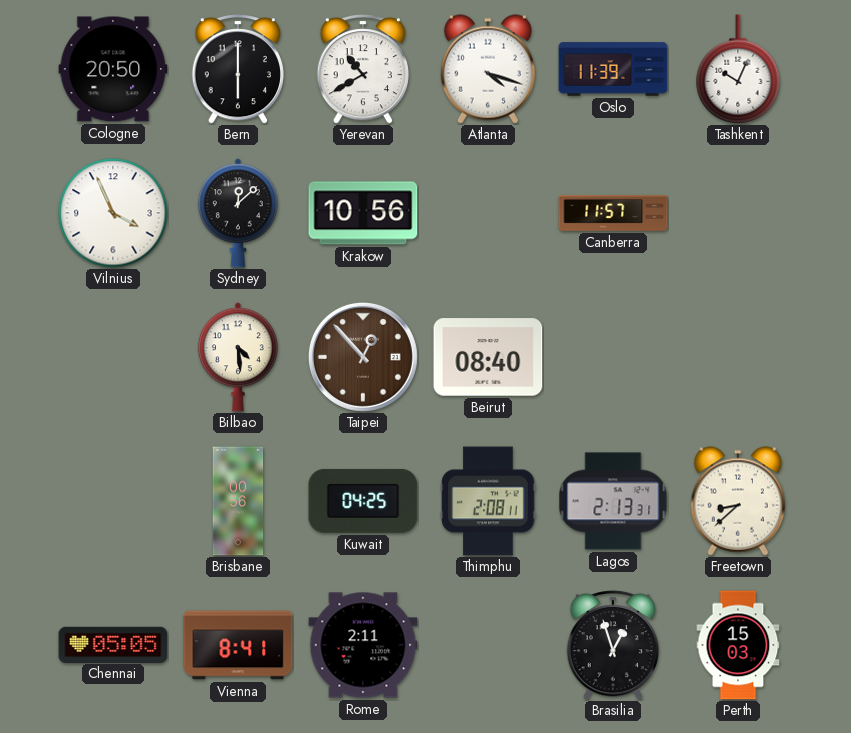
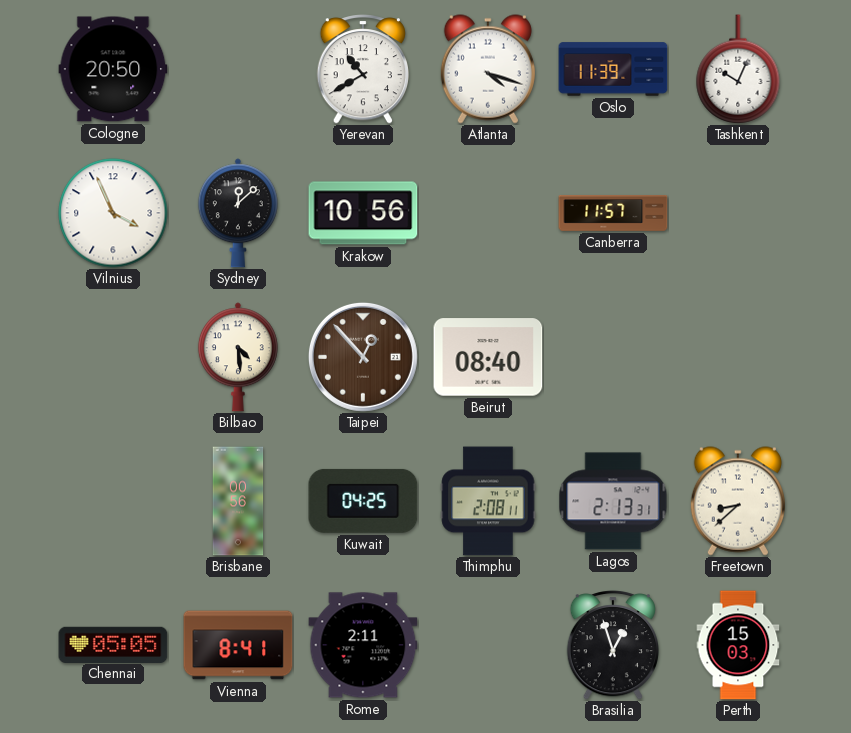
Bern: 6:00 -> none
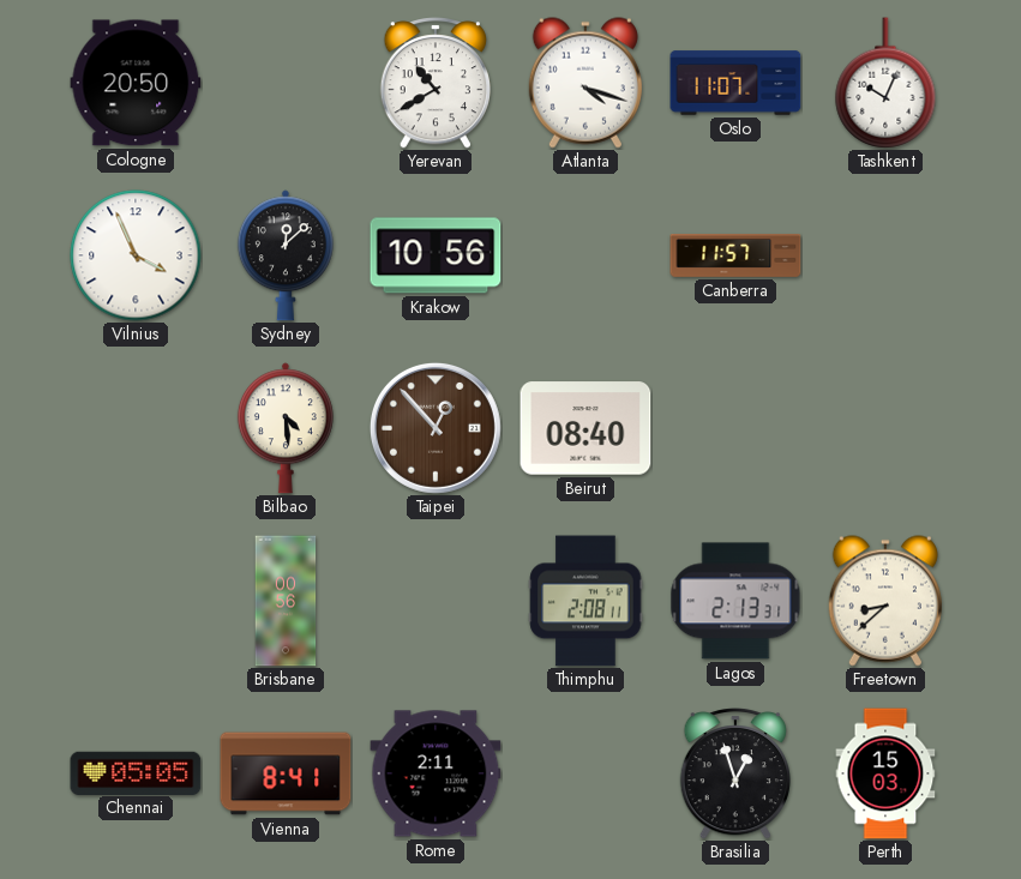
Oslo: 11:39 -> 11:07
Kuwait: 04:25 -> none
